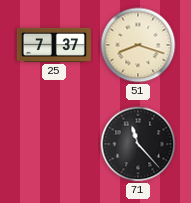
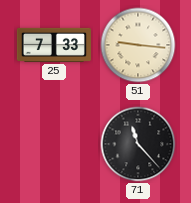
25: 7:37 -> 7:33
51: 8:18 -> 9:16
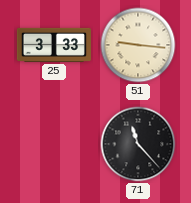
25: 7:33 -> 3:33
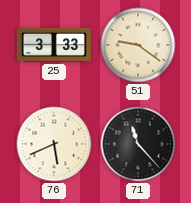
51: 9:16 -> 9:21
76: none -> 5:41
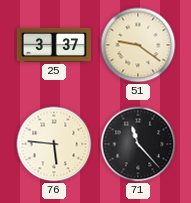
25: 3:33 -> 3:37
76: 5:41 -> 5:46
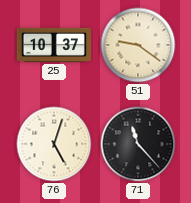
25: 3:37 -> 10:37
76: 5:46 -> 5:03
